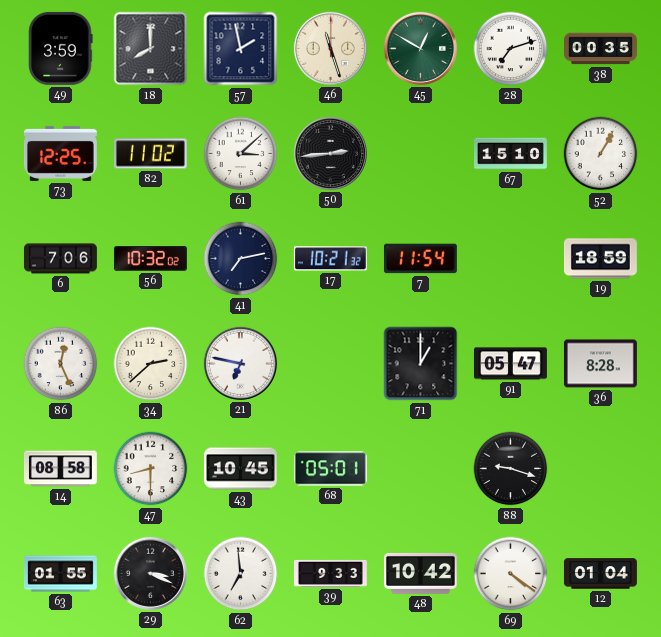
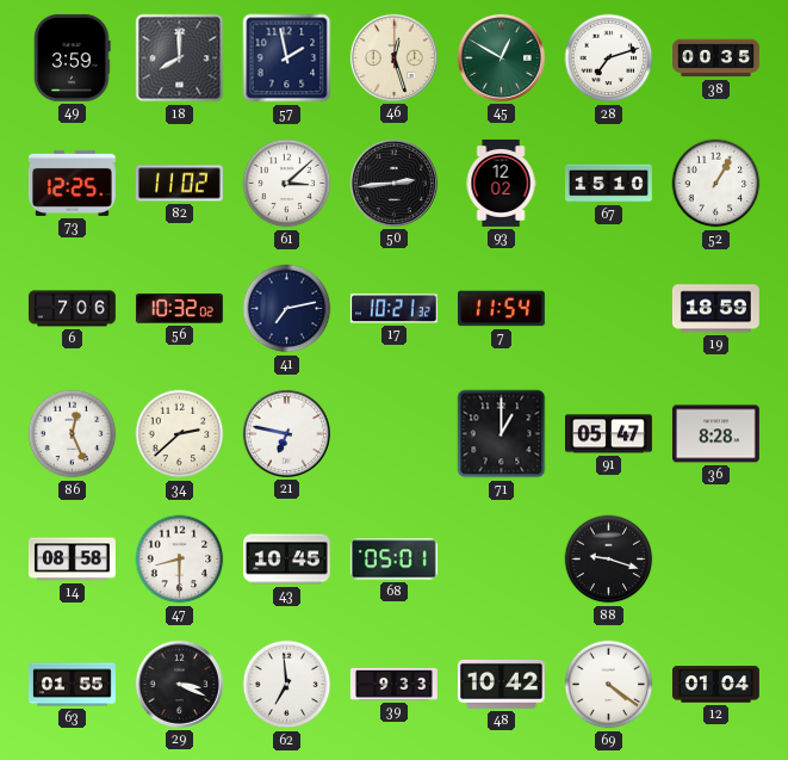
46: 11:27 -> 12:27
93: none -> 12:02
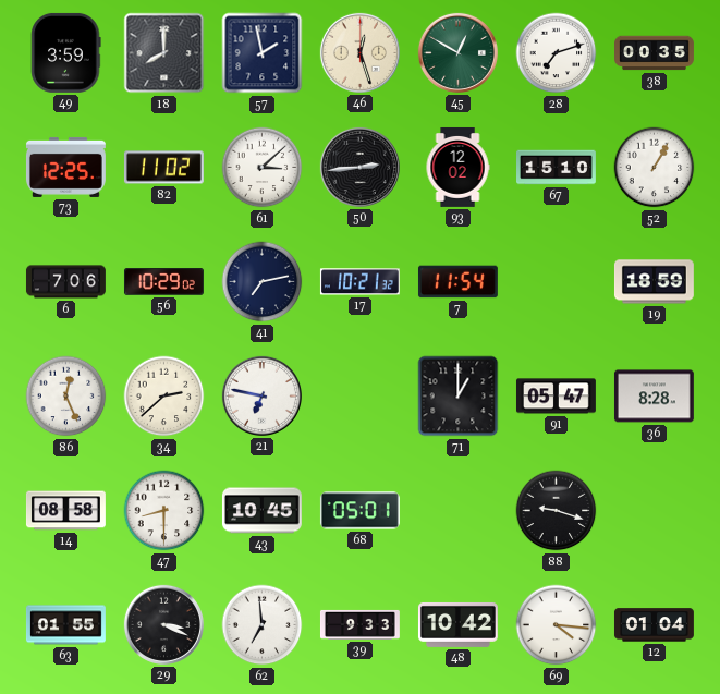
56: 10:32 -> 10:29
69: 4:21 -> 4:16
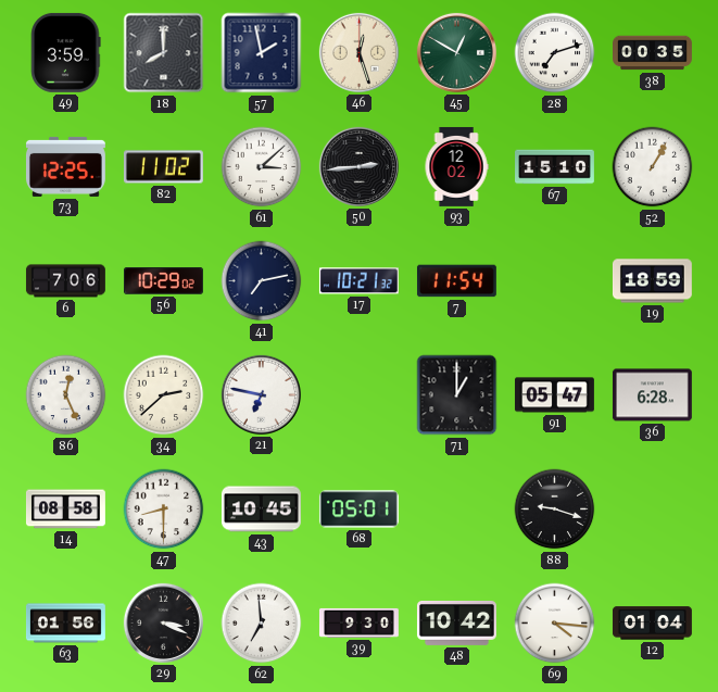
36: 8:28 -> 6:28
63: 01:55 -> 01:56
39: 9:33 -> 9:30
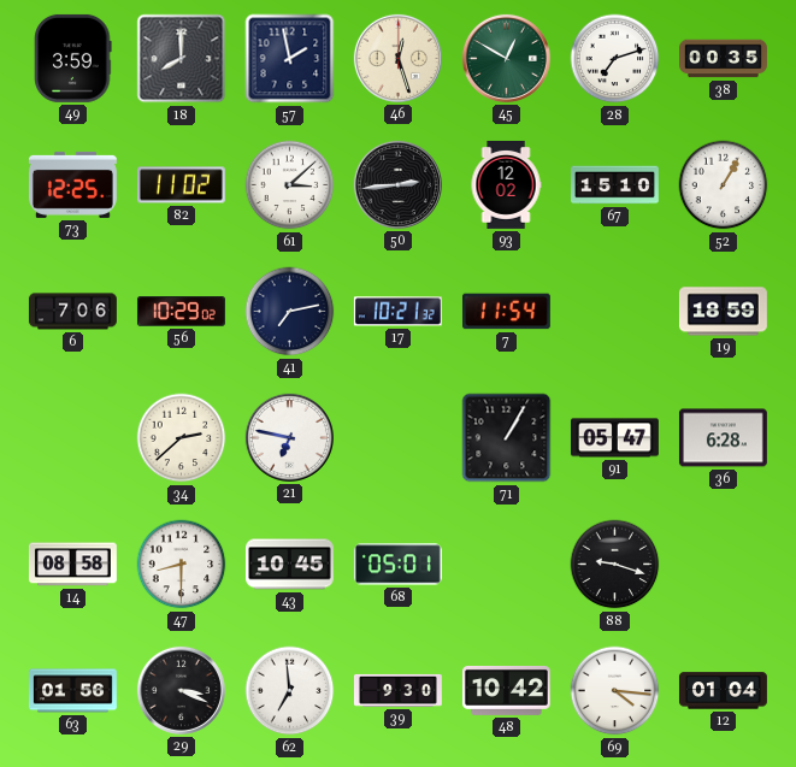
86: 12:26 -> none
71: 1:00 -> 1:05
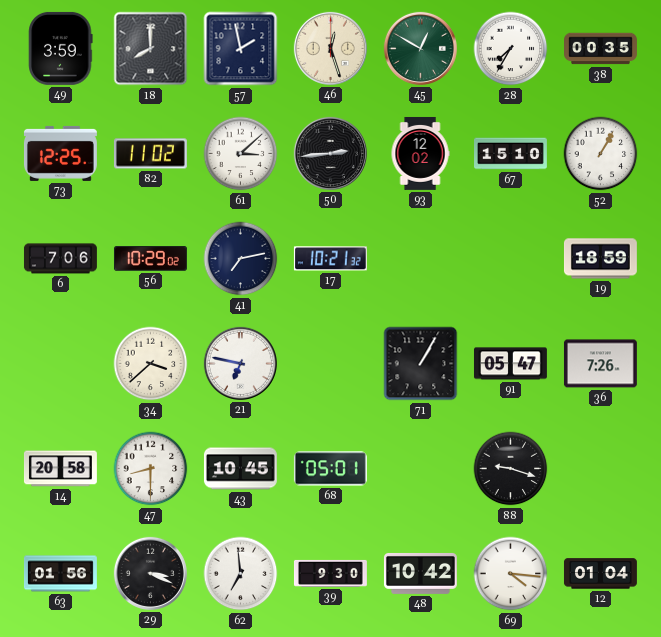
28: 7:12 -> 7:35
7: 11:54 -> none
34: 2:38 -> 3:38
36: 6:28 -> 7:26
14: 08:58 -> 20:58
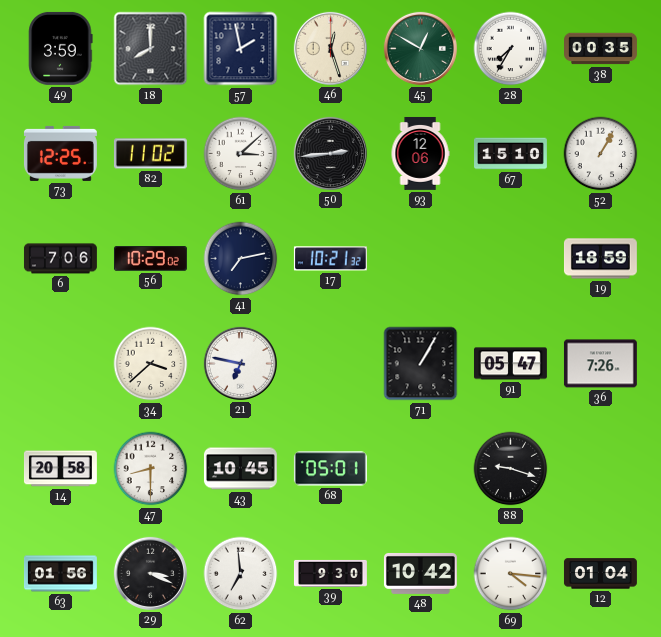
93: 12:02 -> 12:06
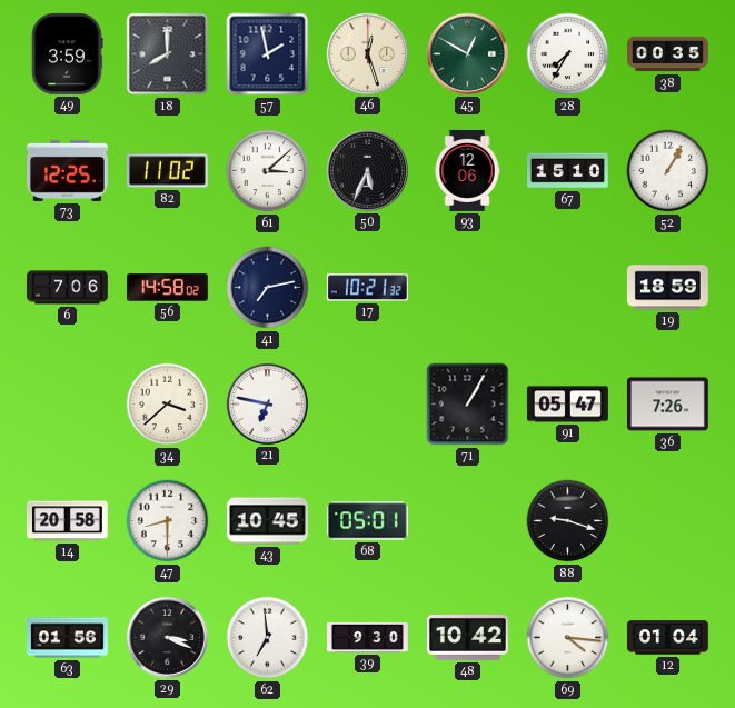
50: 2:44 -> 5:34
56: 10:29 -> 14:58
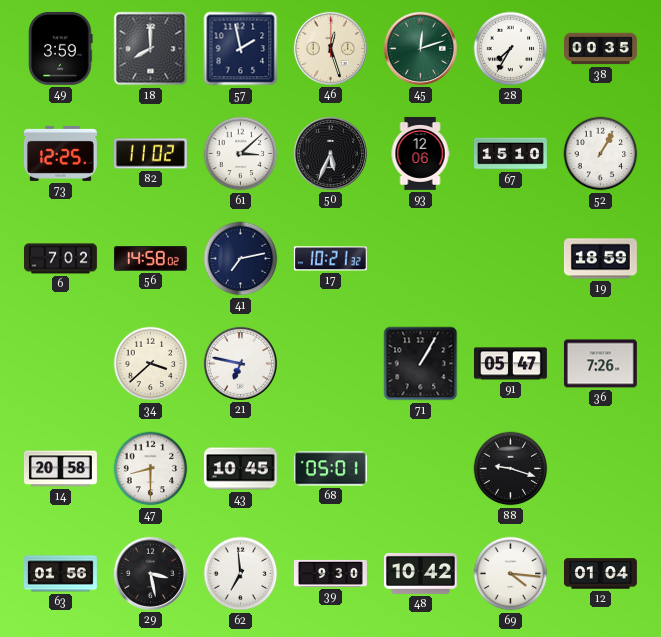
45: 12:50 -> 12:12
6: 7:06 -> 7:02
29: 3:19 -> 3:28
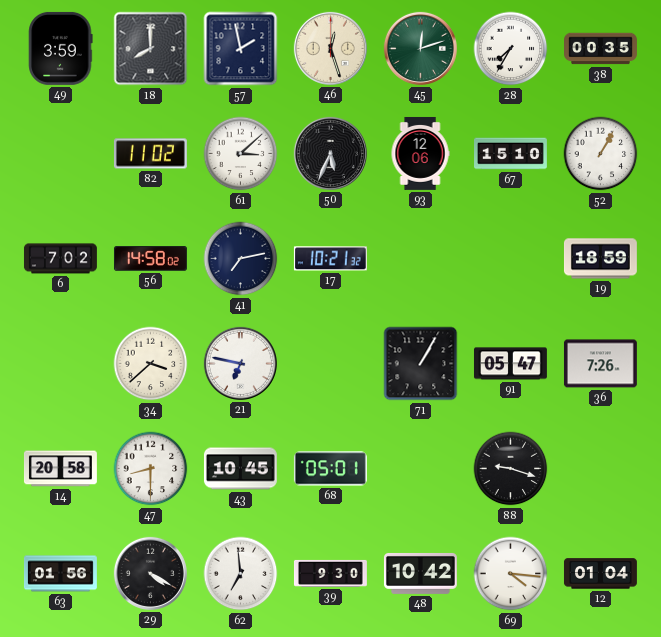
73: 12:25 -> none
29: 3:28 -> 4:20
